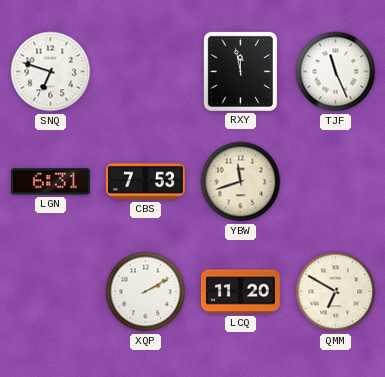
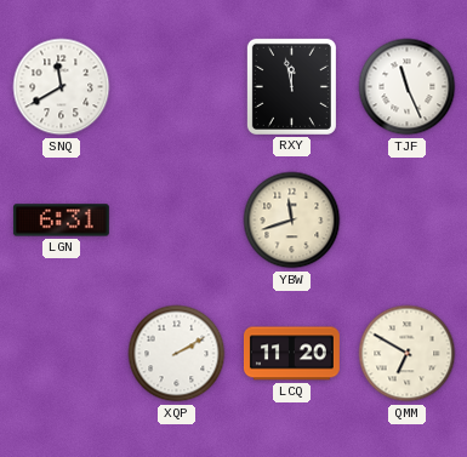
SNQ: 6:48 -> 11:40
CBS: 7:53 -> none
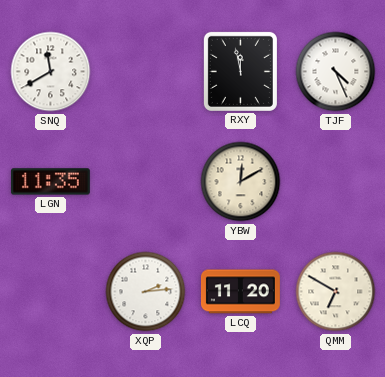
TJF: 11:26 -> 4:26
LGN: 6:31 -> 11:35
YBW: 11:42 -> 12:10
XQP: 2:10 -> 2:14
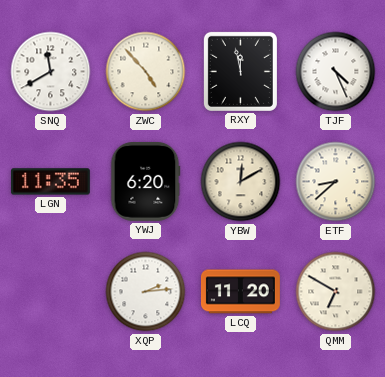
ZWC: none -> 4:53
YWJ: none -> 6:20
ETF: none -> 8:38
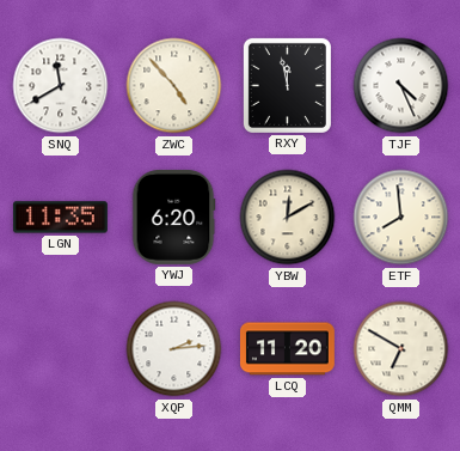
ETF: 8:38 -> 7:59
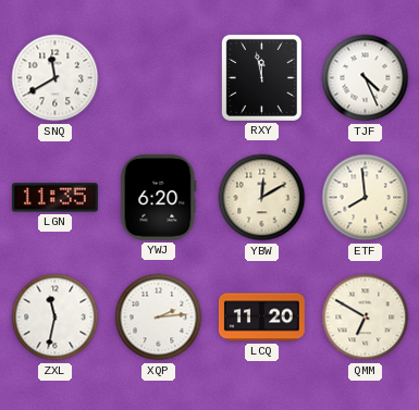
ZWC: 4:53 -> none
ZXL: none -> 11:32
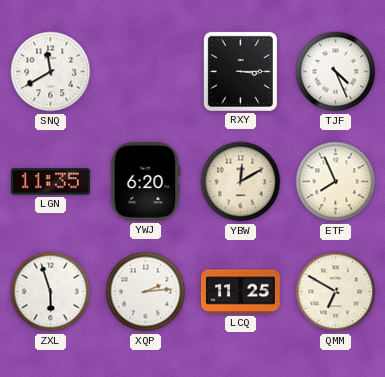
RXY: 11:58 -> 3:15
ETF: 7:59 -> 7:56
ZXL: 11:32 -> 5:57
LCQ: 11:20 -> 11:25
